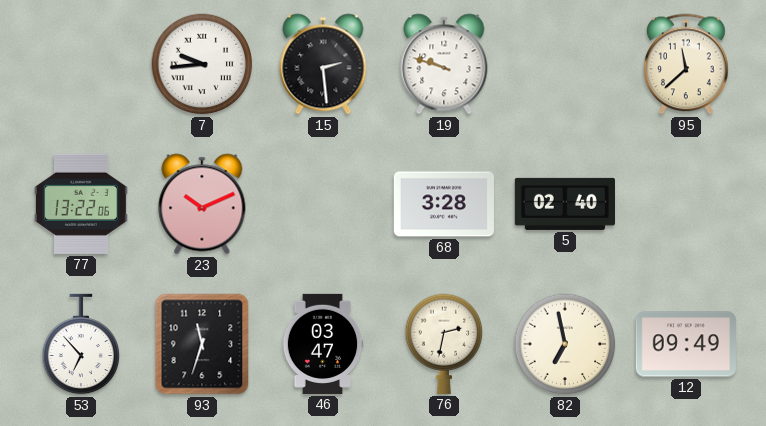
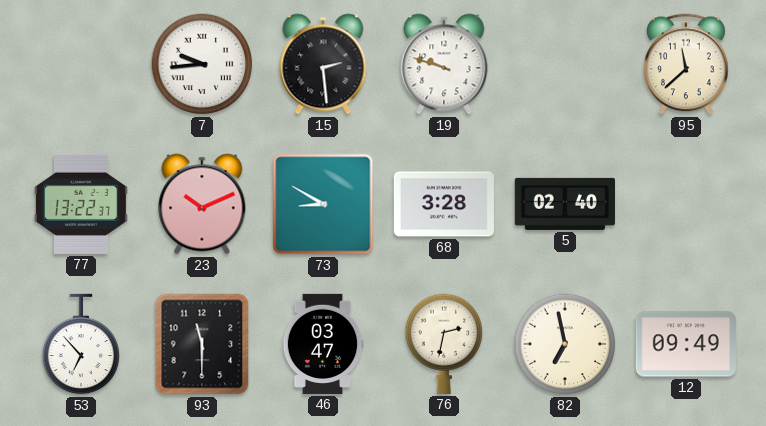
77: 13:22:06 -> 13:22:37
73: none -> 8:50
93: 11:33 -> 11:30
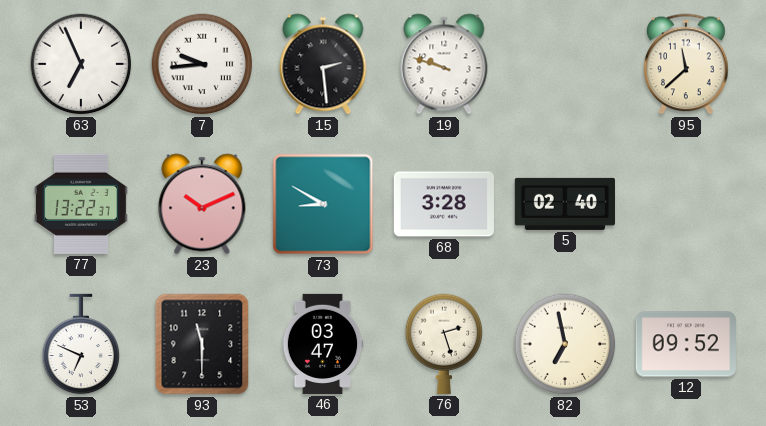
63: none -> 6:56
53: 6:53 -> 6:49
76: 2:32 -> 2:27
12: 09:49 -> 09:52
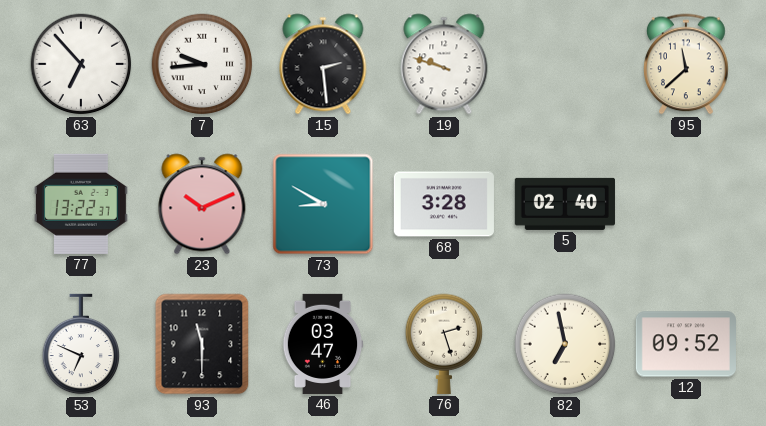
63: 6:56 -> 6:53
